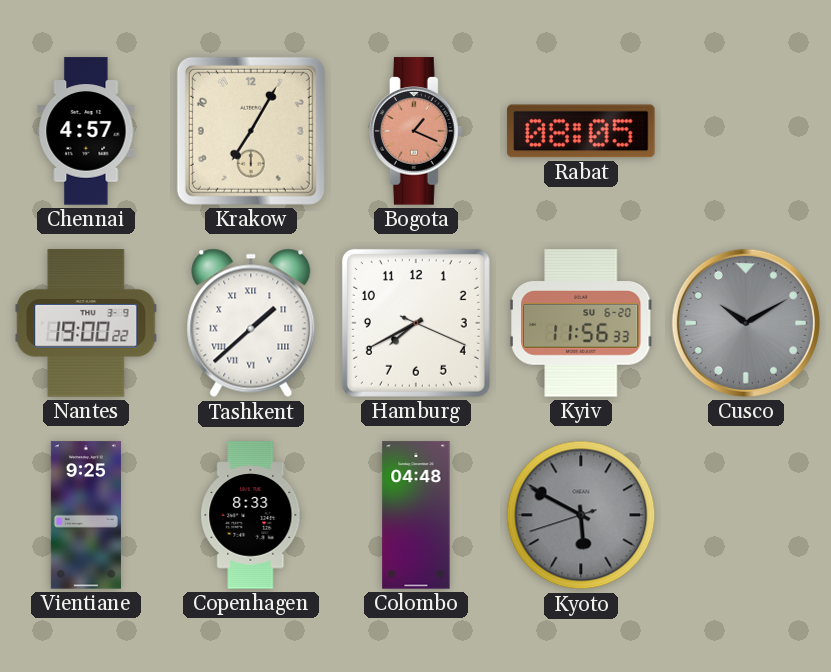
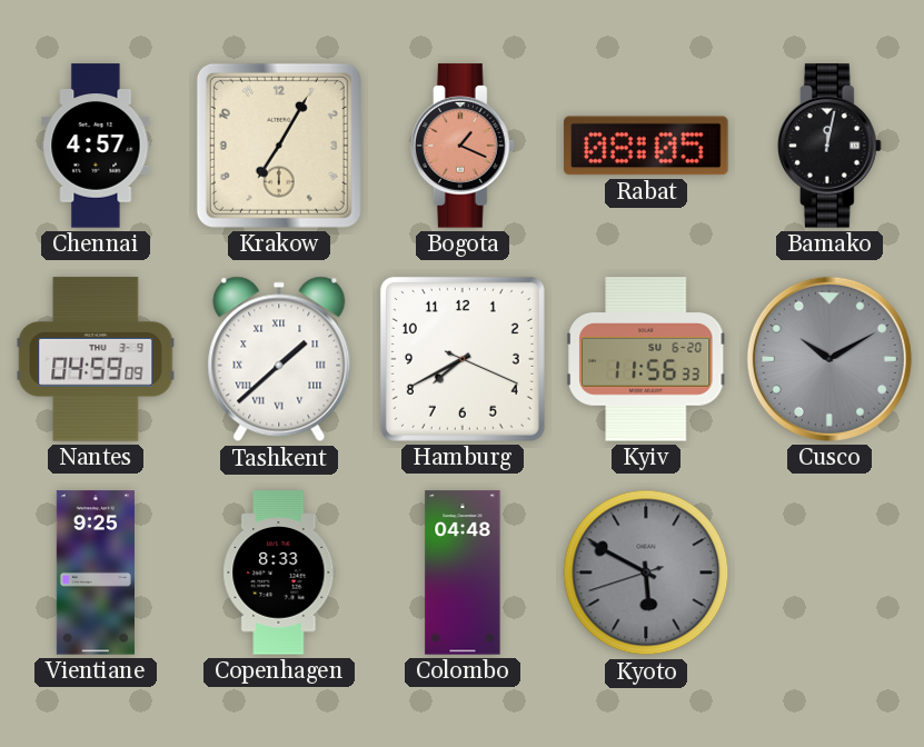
Bamako: none -> 12:02
Nantes: 19:00 -> 04:59
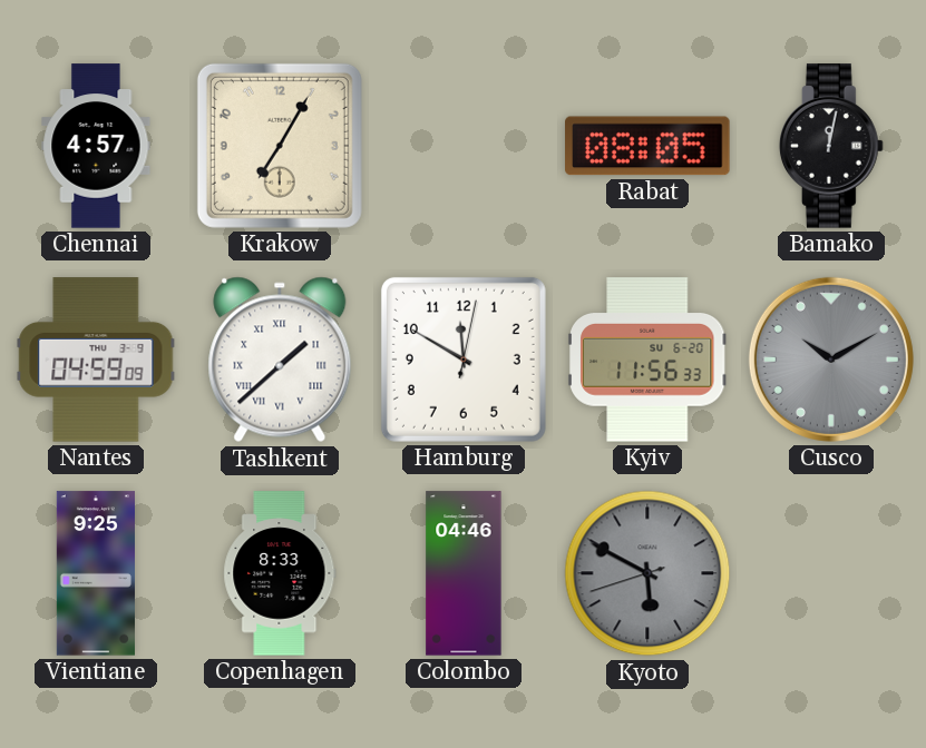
Bogota: 1:19 -> none
Hamburg: 7:40 -> 11:50
Colombo: 04:48 -> 04:46
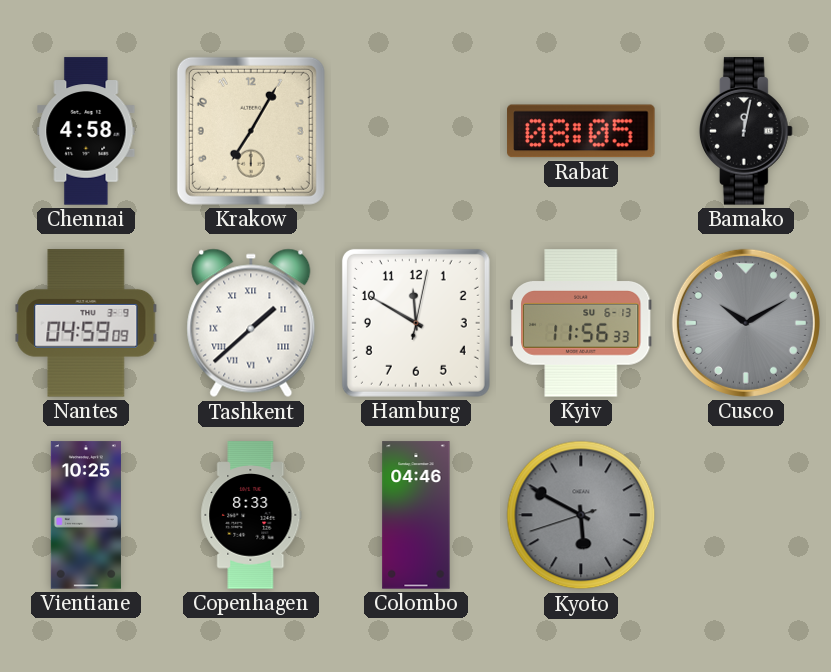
Chennai: 4:57 -> 4:58
Kyiv date: SU 6-20 -> SU 6-13
Vientiane: 9:25 -> 10:25
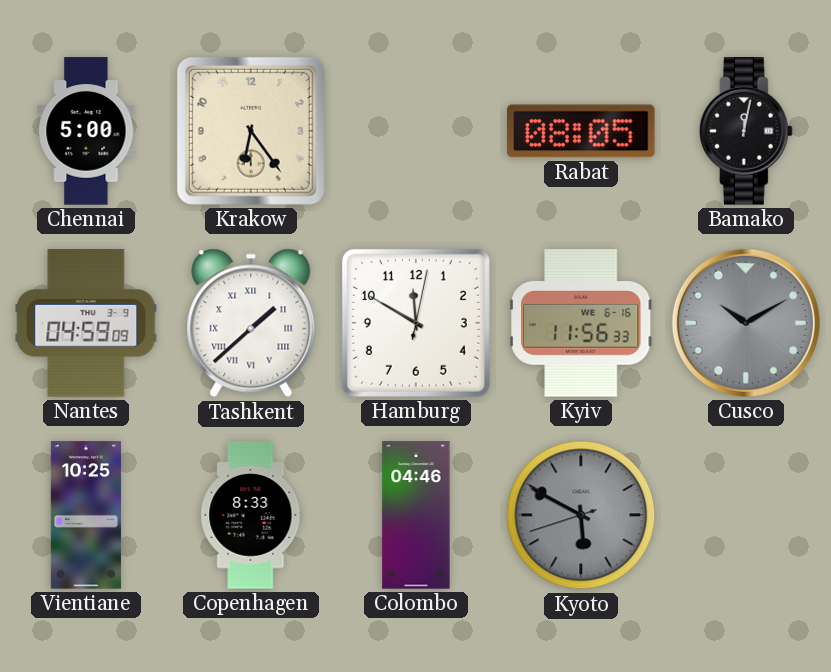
Chennai: 4:58 -> 5:00
Krakow: 7:05 -> 6:24
Kyiv date: SU 6-13 -> WE 6-16
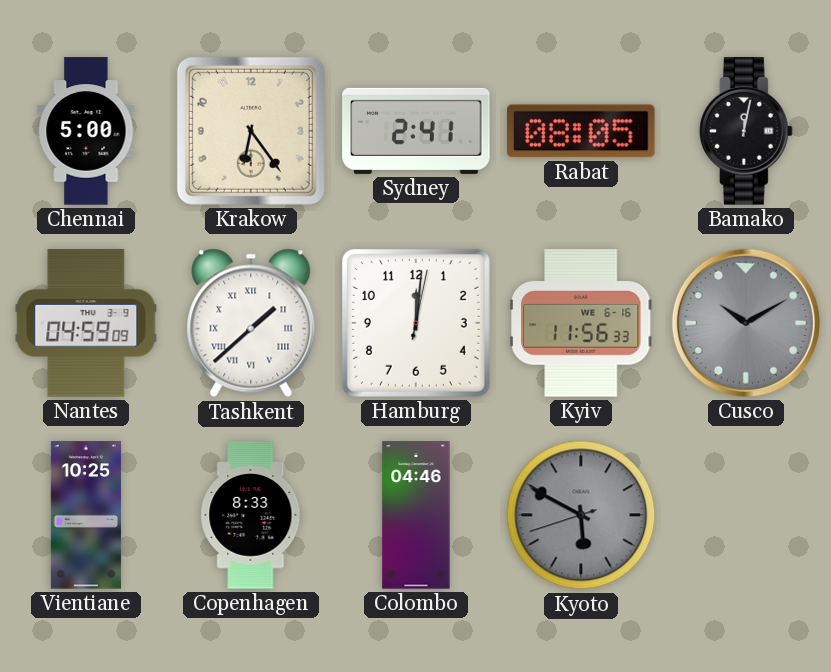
Sydney: none -> 2:41
Hamburg: 11:50 -> 12:01
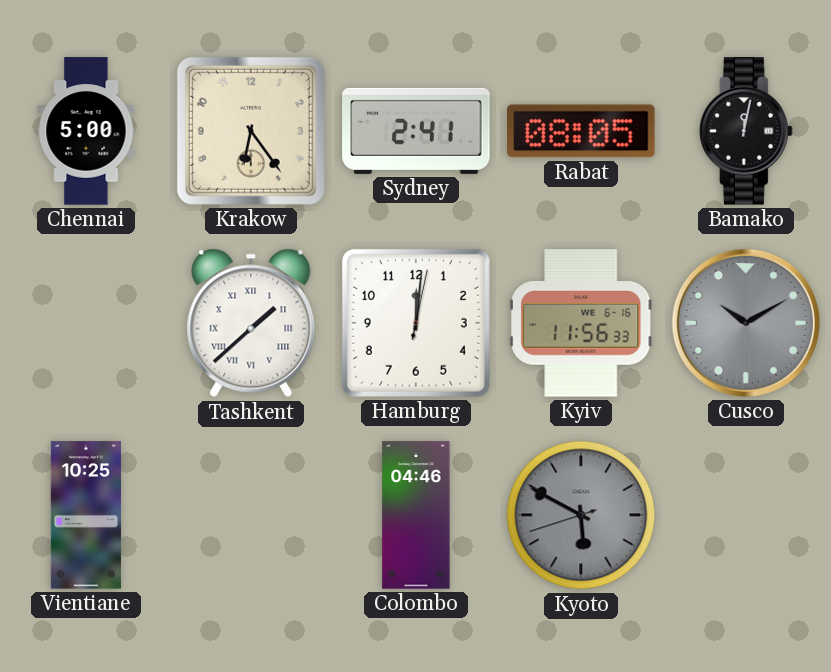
Nantes: 04:59 -> none
Copenhagen: 8:33 -> none
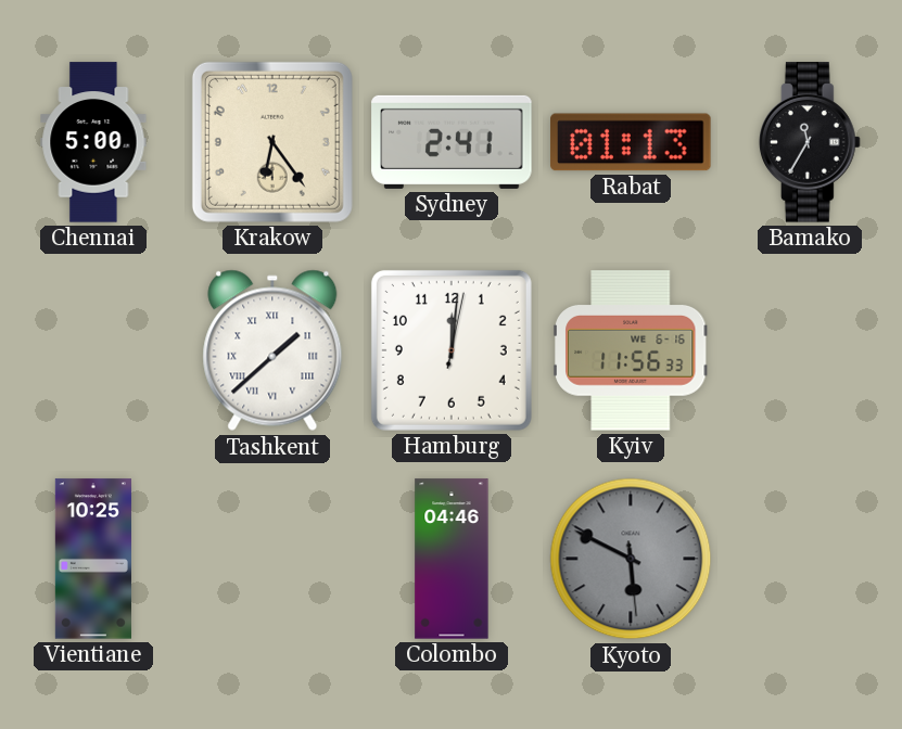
Rabat: 08:05 -> 01:13
Bamako: 12:02 -> 11:35
Cusco: 10:10 -> none
Kyoto: 5:49:42 -> 5:49:29
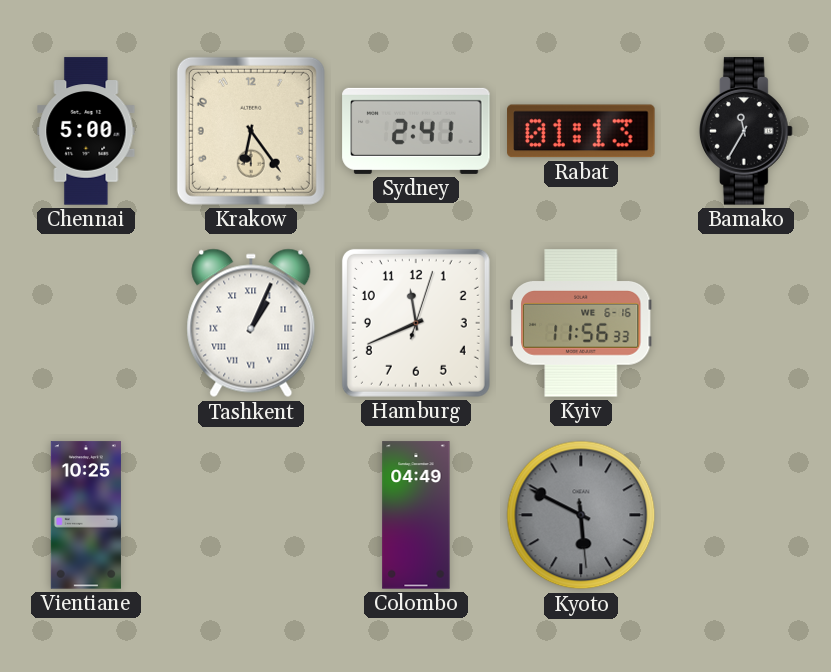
Tashkent: 1:38 -> 1:04
Hamburg: 12:01 -> 11:41
Colombo: 04:46 -> 04:49
